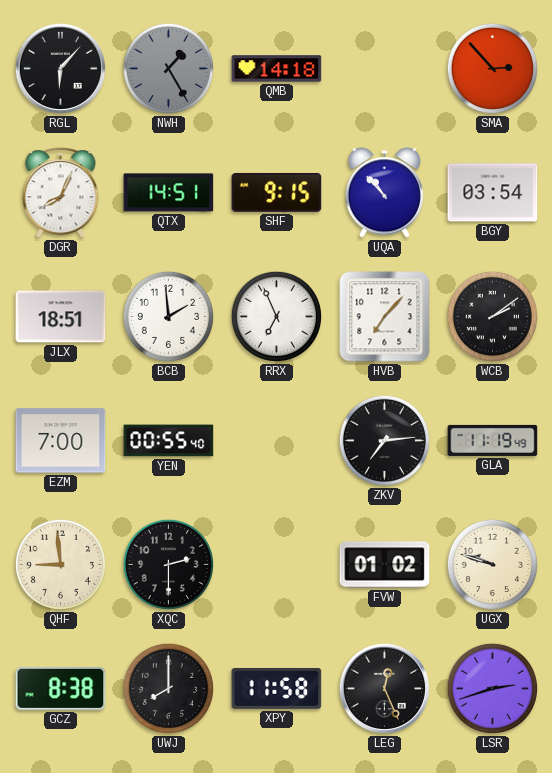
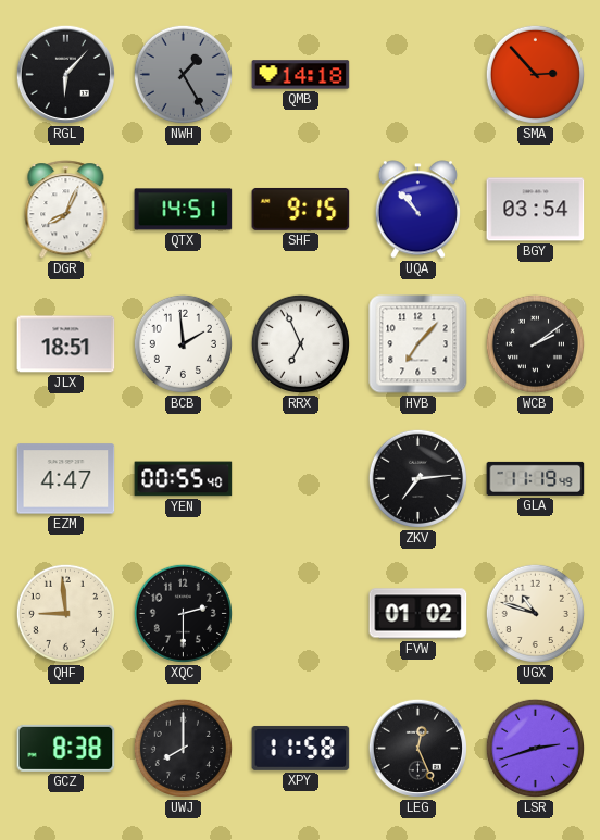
EZM: 7:00 -> 4:47
UGX: 9:48 -> 10:48
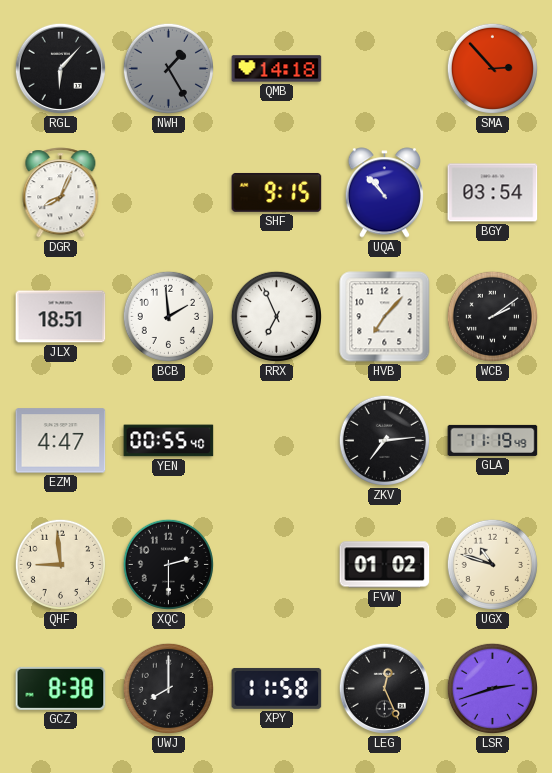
QTX: 14:51 -> none
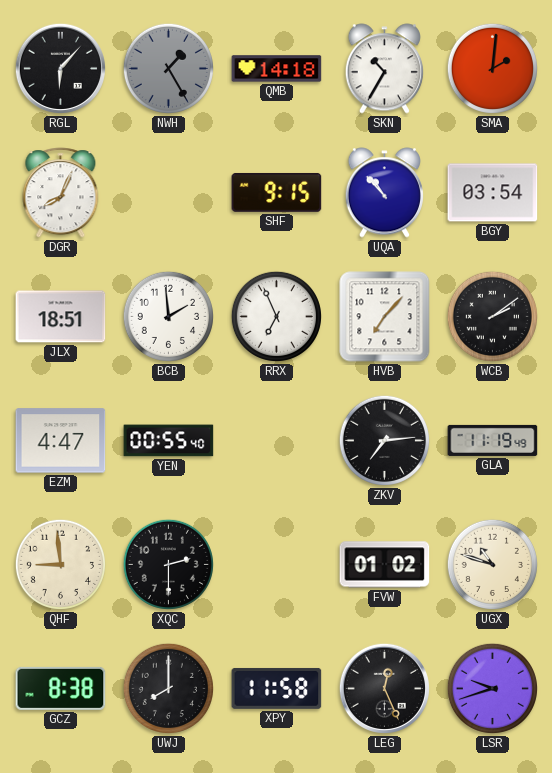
SKN: none -> 10:35
SMA: 2:53 -> 2:01
LSR: 2:42 -> 9:42
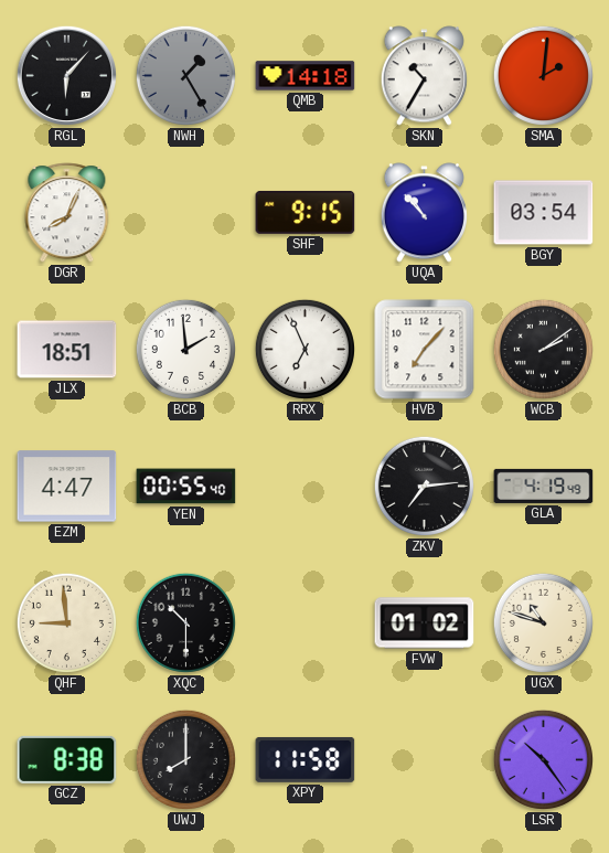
GLA: 11:19 -> 4:19
XQC: 2:30 -> 10:30
LEG: 12:26 -> none
LSR: 9:42 -> 10:24
